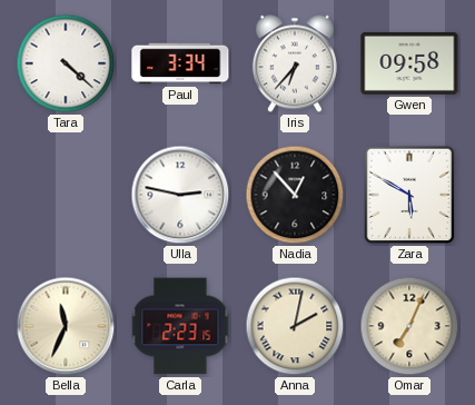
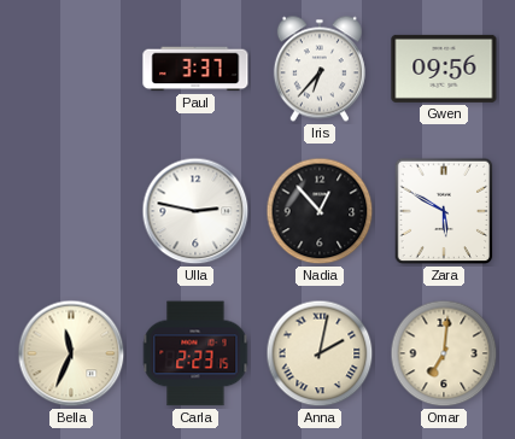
Tara: 4:22 -> none
Paul: 3:34 -> 3:37
Gwen: 09:58 -> 09:56
Omar: 7:04 -> 7:01
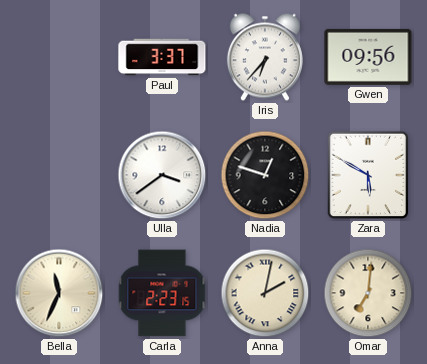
Ulla: 2:47 -> 3:39
Nadia: 12:53 -> 12:48
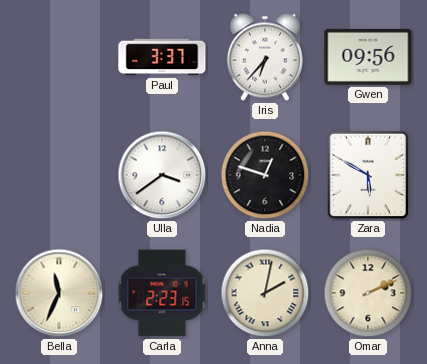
Omar: 7:01 -> 2:11
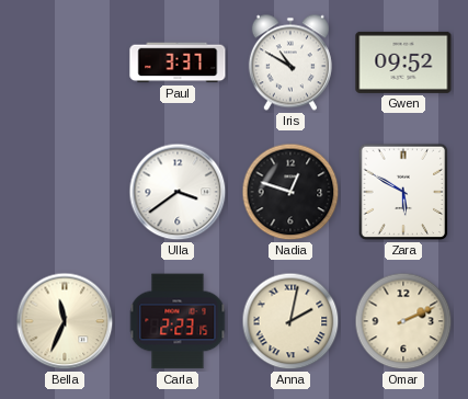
Iris: 6:37 -> 10:50
Gwen: 09:56 -> 09:52
